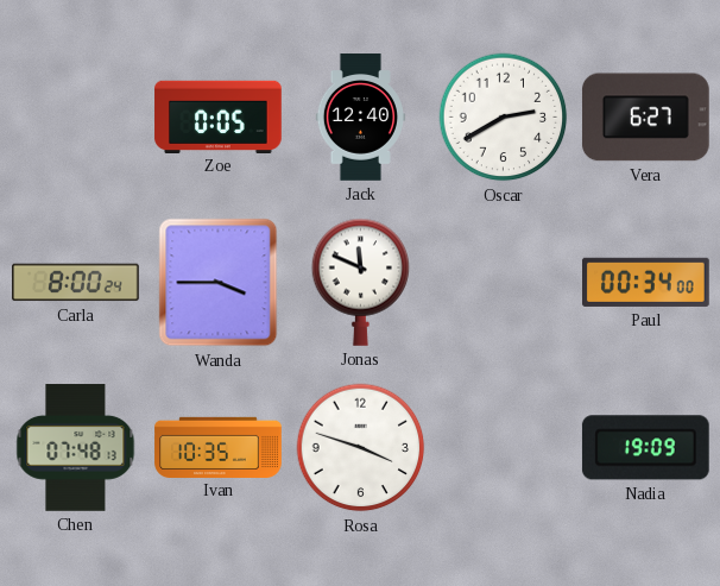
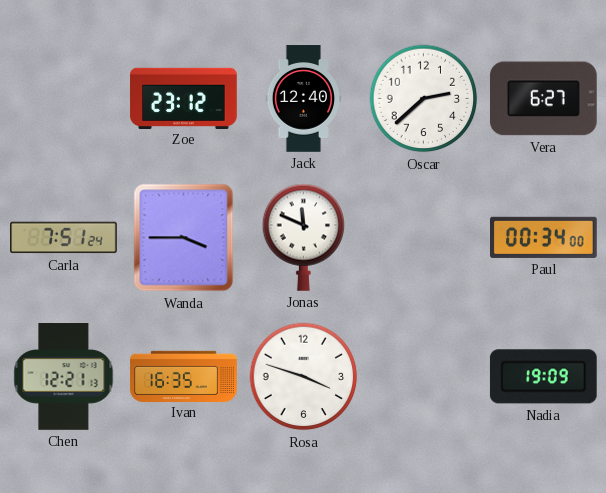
Zoe: 0:05 -> 23:12
Oscar: 2:40 -> 2:38
Carla: 8:00 -> 7:51
Chen: 07:48 -> 12:21
Ivan: 10:35 -> 16:35
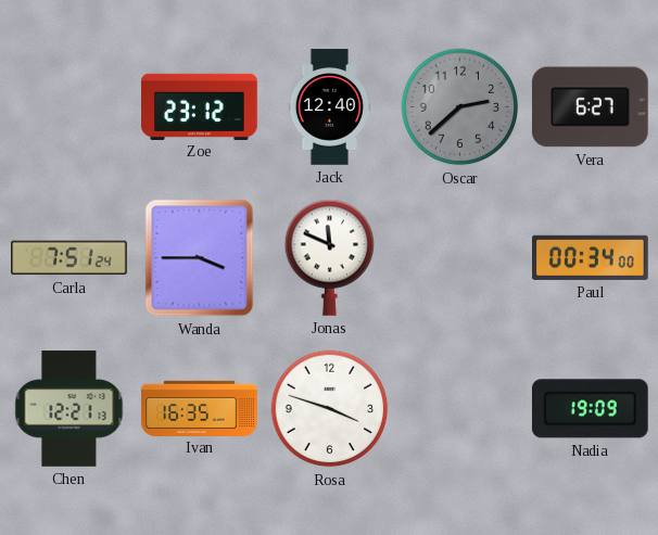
Oscar dial: white -> grey
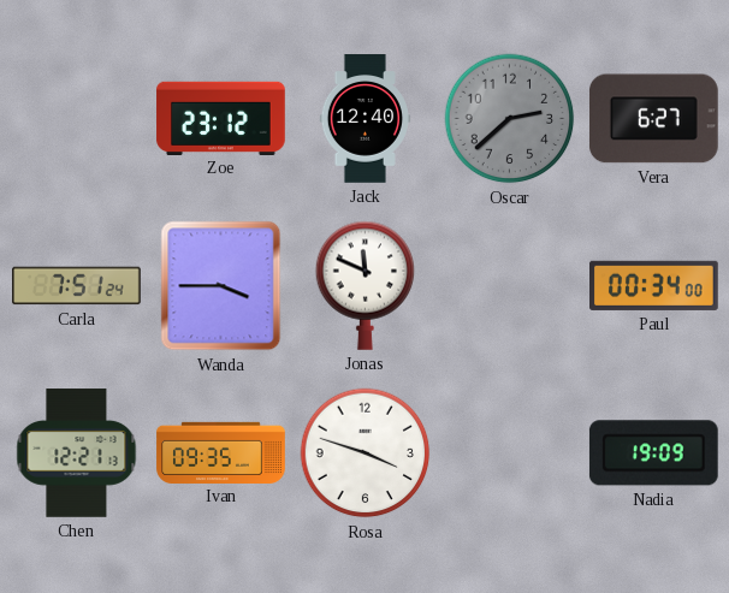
Ivan: 16:35 -> 09:35
